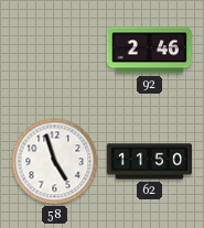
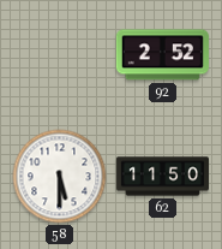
92: 2:46 -> 2:52
58: 4:57 -> 5:30
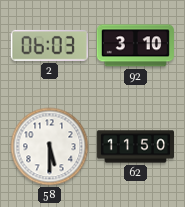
2: none -> 06:03
92: 2:52 -> 3:10
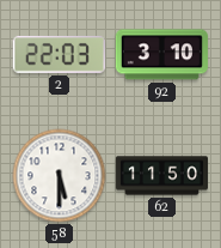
2: 06:03 -> 22:03
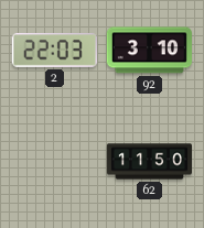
58: 5:30 -> none
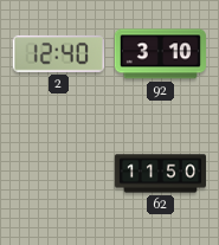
2: 22:03 -> 12:40
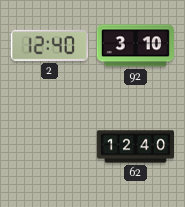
62: 11:50 -> 12:40
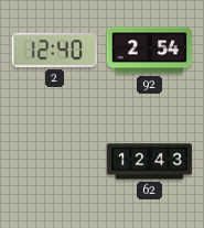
92: 3:10 -> 2:54
62: 12:40 -> 12:43
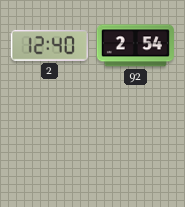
62: 12:43 -> none
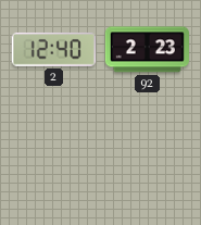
92: 2:54 -> 2:23
